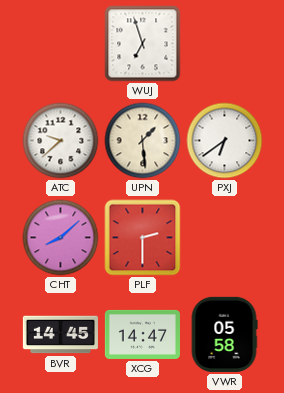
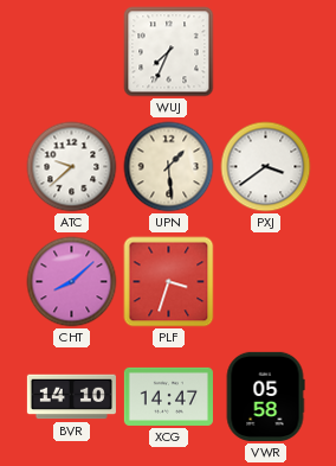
WUJ: 6:57 -> 7:34
PXJ: 6:39 -> 3:39
PLF: 2:30 -> 3:33
BVR: 14:45 -> 14:10
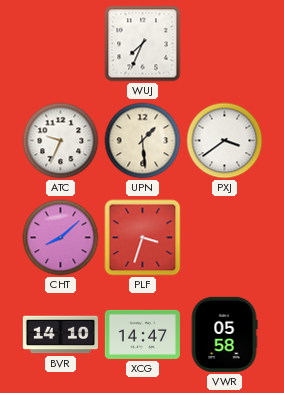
ATC: 9:38 -> 9:34
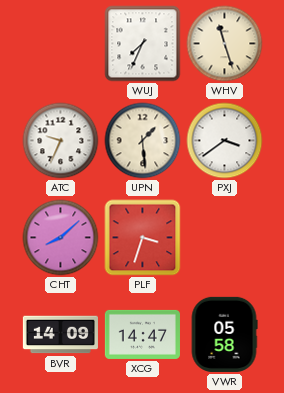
WHV: none -> 11:27
BVR: 14:10 -> 14:09
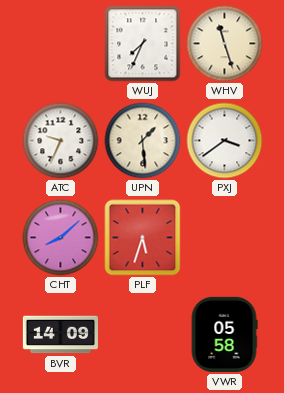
PLF: 3:33 -> 5:33
XCG: 14:47 -> none
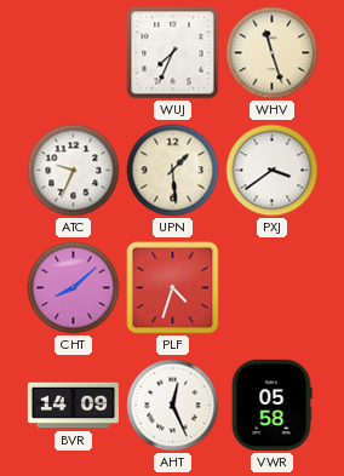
PLF: 5:33 -> 4:33
AHT: none -> 12:26
